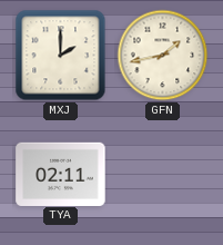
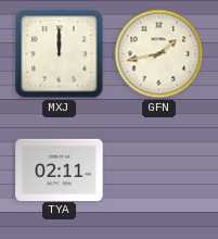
MXJ: 2:00 -> 12:00
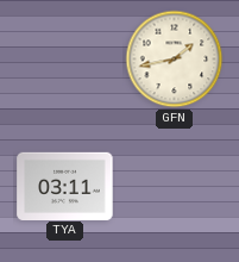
MXJ: 12:00 -> none
TYA: 02:11 -> 03:11
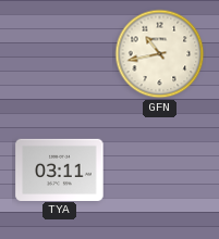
GFN: 1:43 -> 10:43
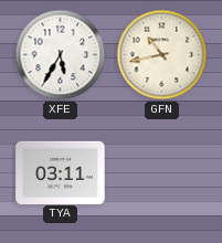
XFE: none -> 5:35
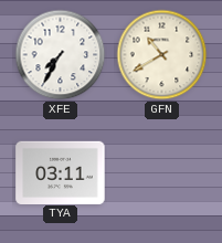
XFE: 5:35 -> 7:35
GFN: 10:43 -> 10:40
